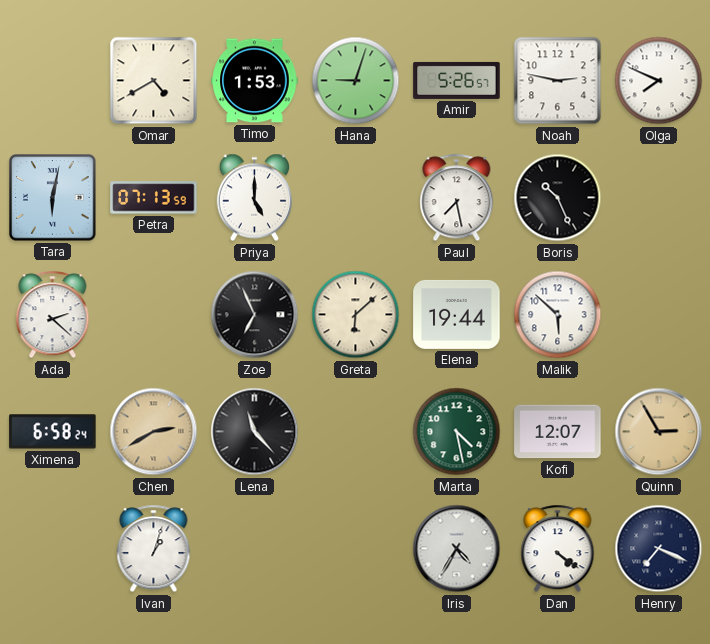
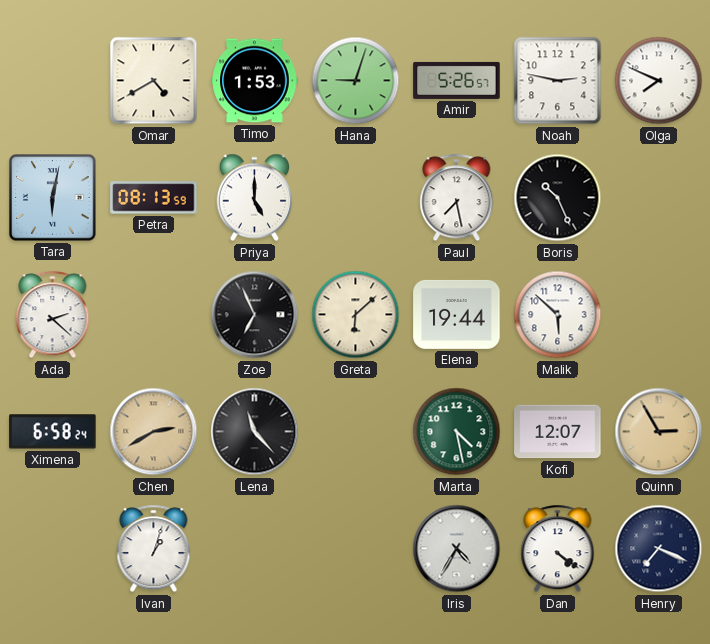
Petra: 07:13 -> 08:13
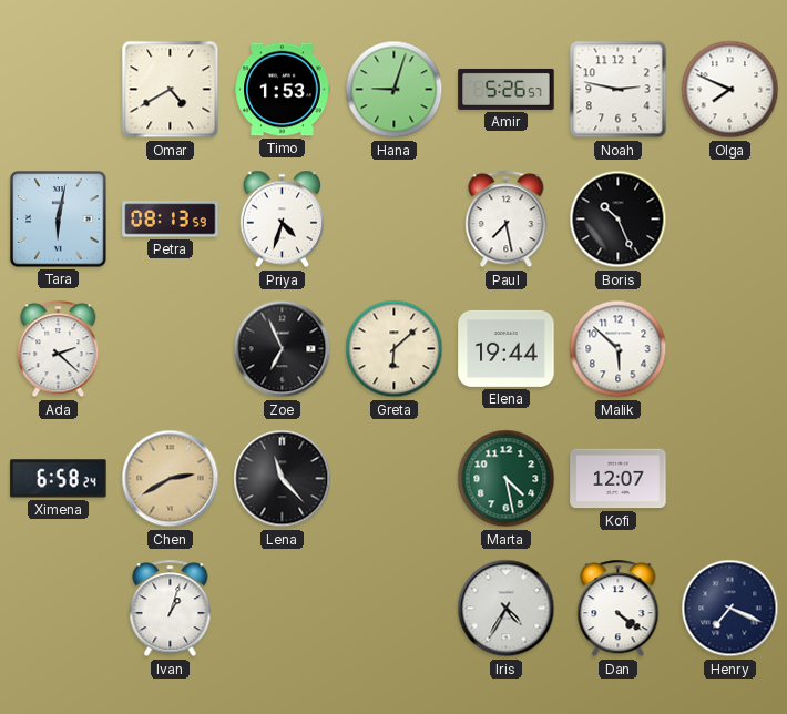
Priya: 5:00 -> 4:33
Quinn: 2:55 -> none
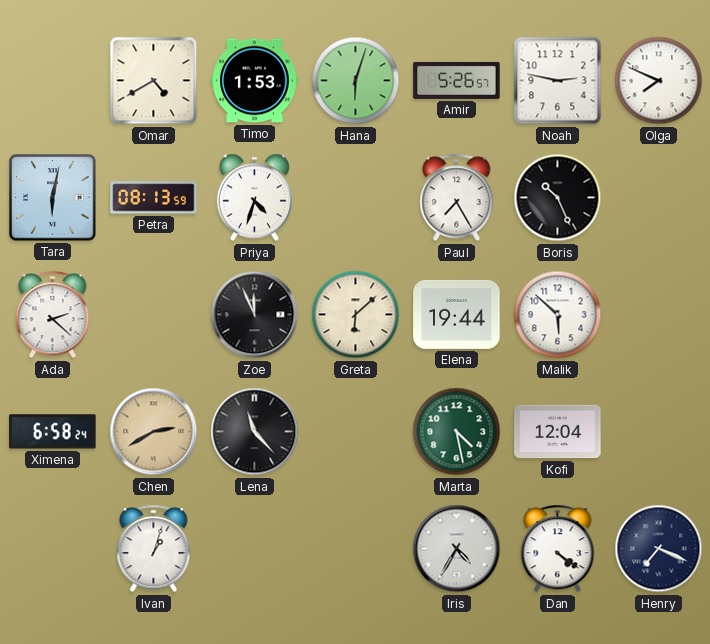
Hana: 9:03 -> 6:03
Paul: 7:28 -> 7:25
Zoe: 6:56 -> 11:56
Kofi: 12:07 -> 12:04
